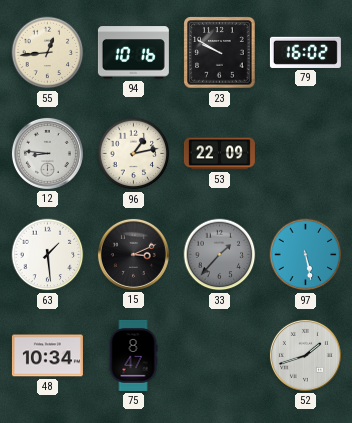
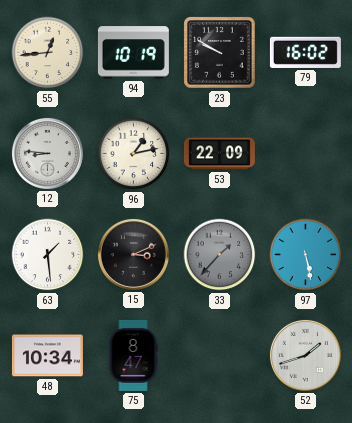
94: 10:16 -> 10:19
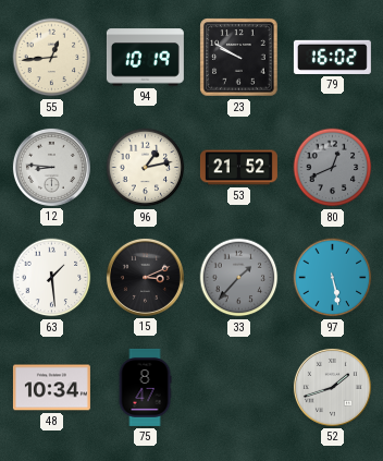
53: 22:09 -> 21:52
80: none -> 12:41
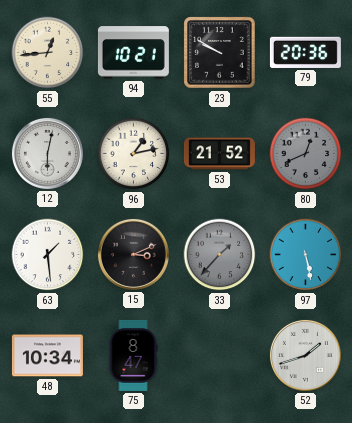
94: 10:19 -> 10:21
79: 16:02 -> 20:36
12: 8:46 -> 6:02
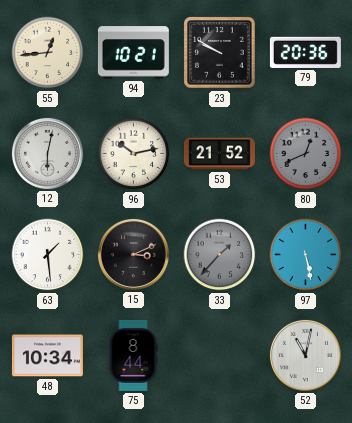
96: 1:13 -> 10:13
75: 8:47 -> 8:44
52: 1:42 -> 11:02
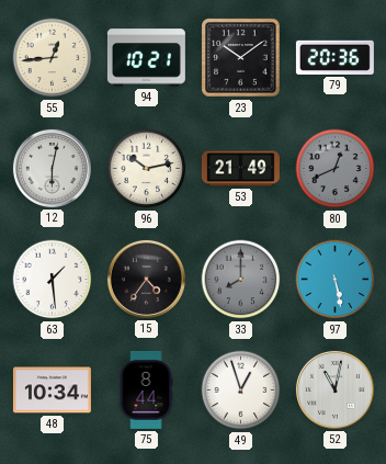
23: 9:50 -> 10:09
53: 21:52 -> 21:49
15: 3:11 -> 4:36
33: 1:37 -> 8:00
49: none -> 12:57
